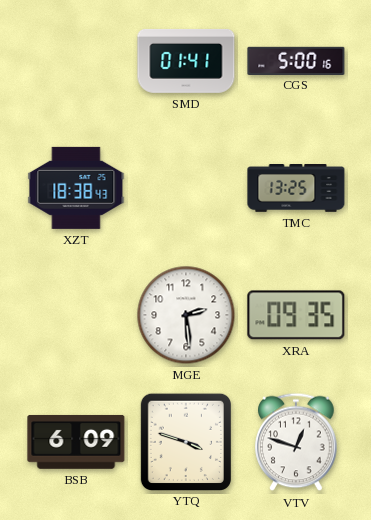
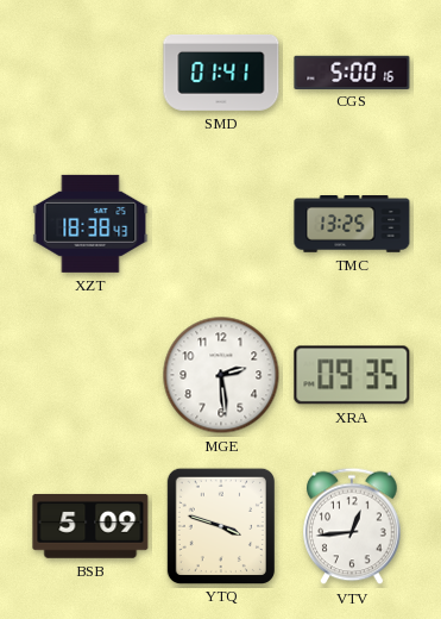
BSB: 6:09 -> 5:09
VTV: 12:48 -> 12:44
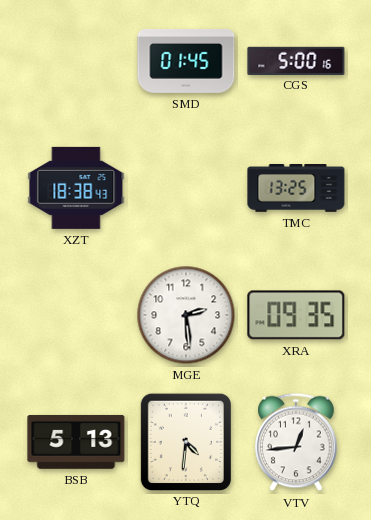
SMD: 01:41 -> 01:45
BSB: 5:09 -> 5:13
YTQ: 3:48 -> 4:31
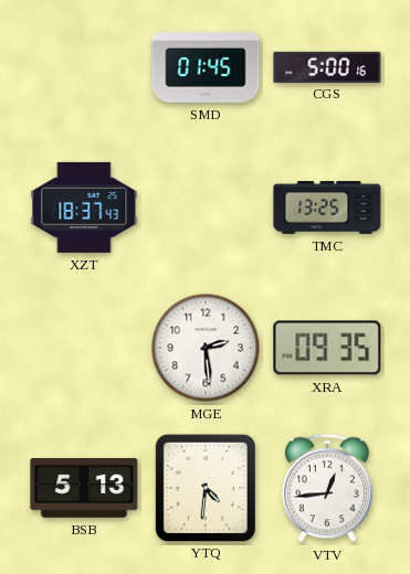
XZT: 18:38 -> 18:37
